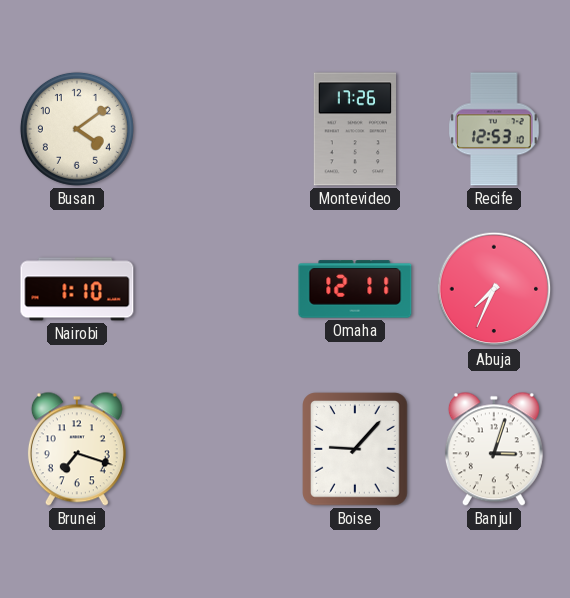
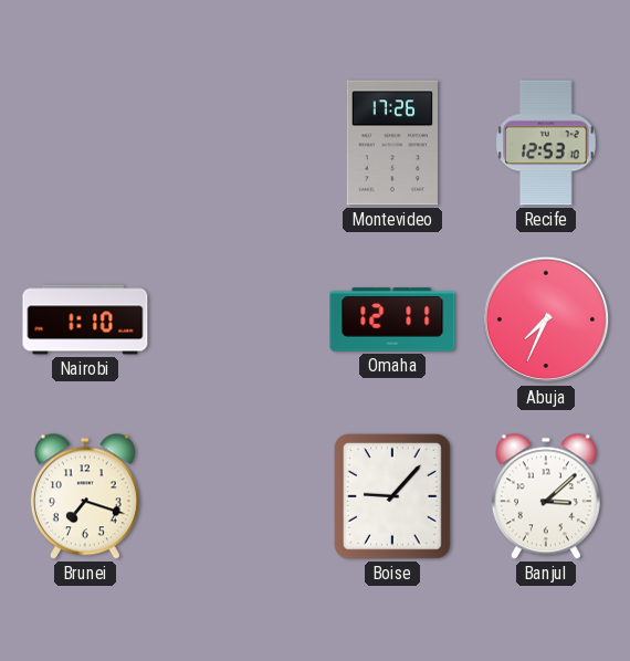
Busan: 4:09 -> none
Banjul: 3:03 -> 3:08
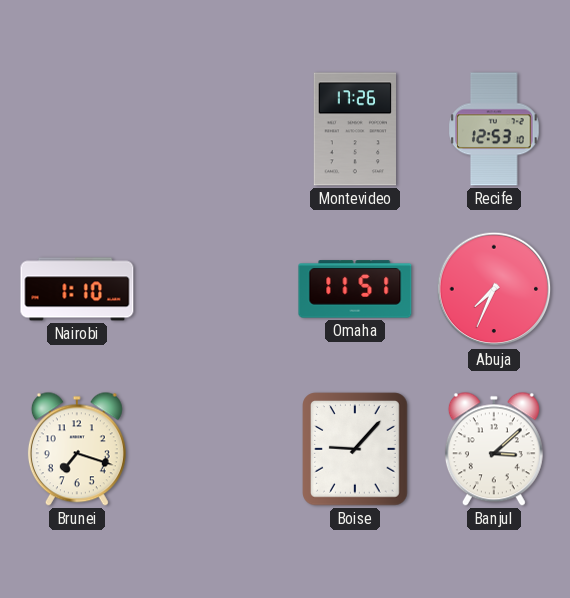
Omaha: 12:11 -> 11:51
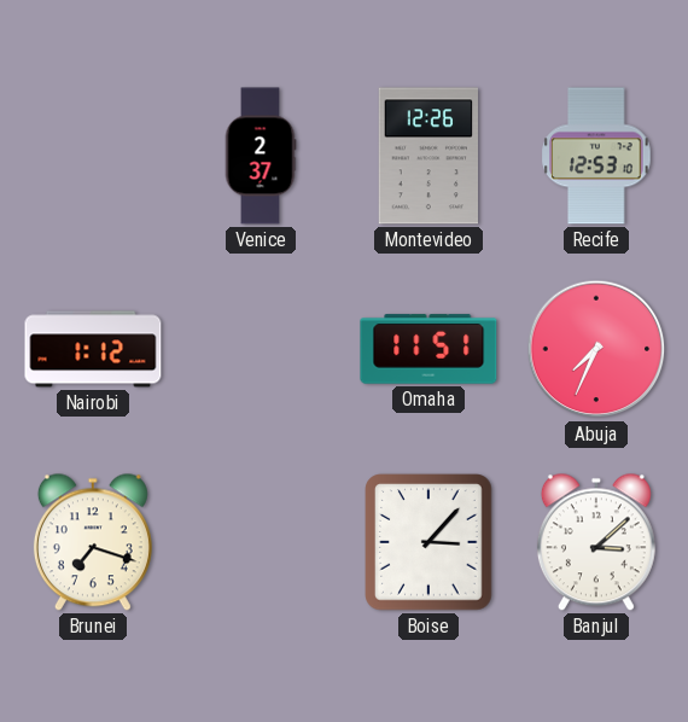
Venice: none -> 2:37
Montevideo: 17:26 -> 12:26
Nairobi: 1:10 -> 1:12
Boise: 9:07 -> 3:07
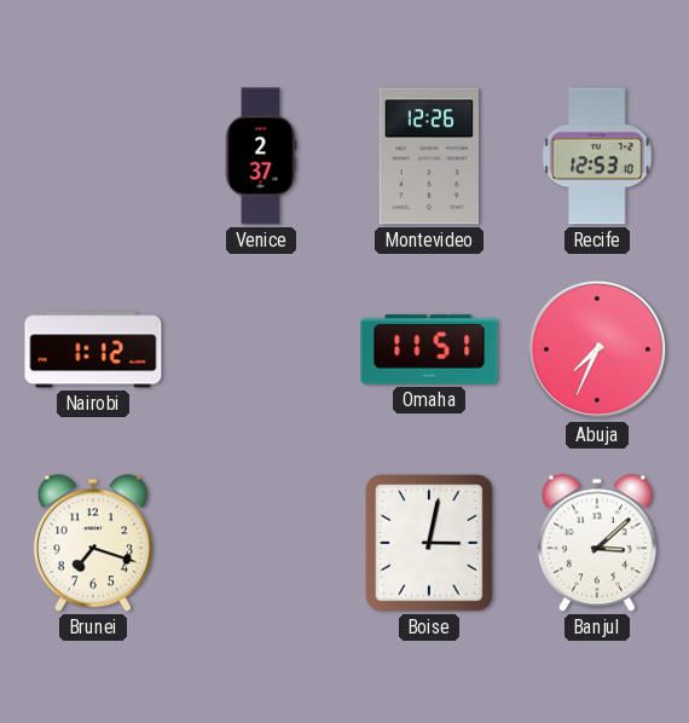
Boise: 3:07 -> 3:02
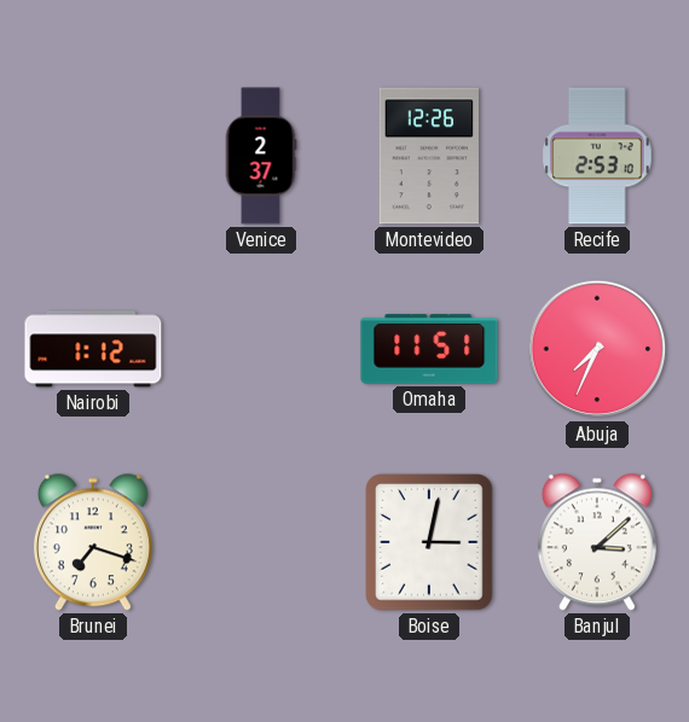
Recife: 12:53 -> 2:53
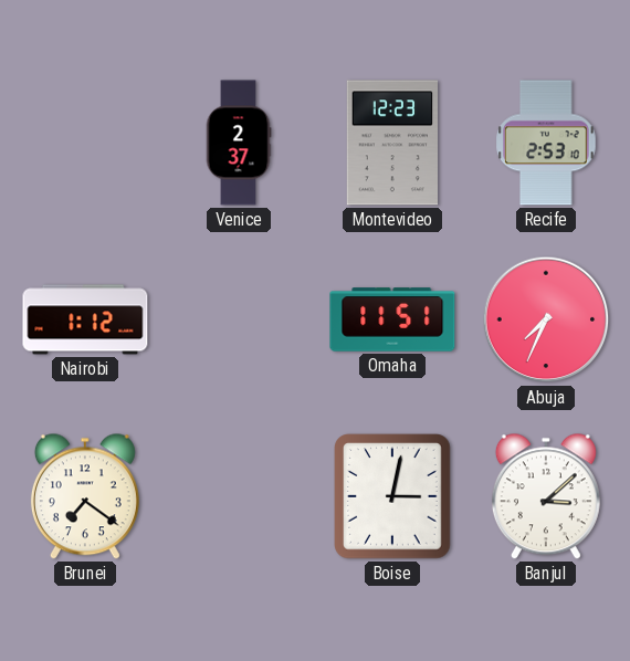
Montevideo: 12:26 -> 12:23
Brunei: 7:18 -> 7:21
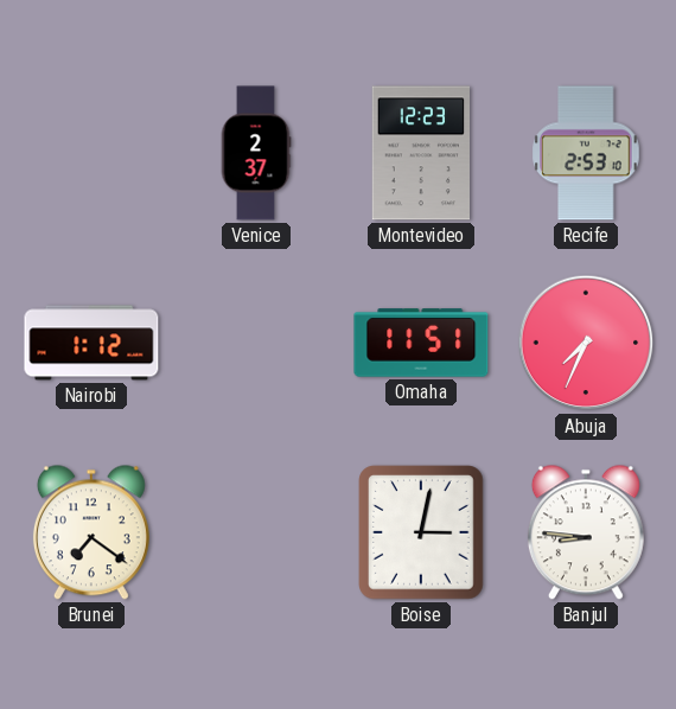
Banjul: 3:08 -> 8:46
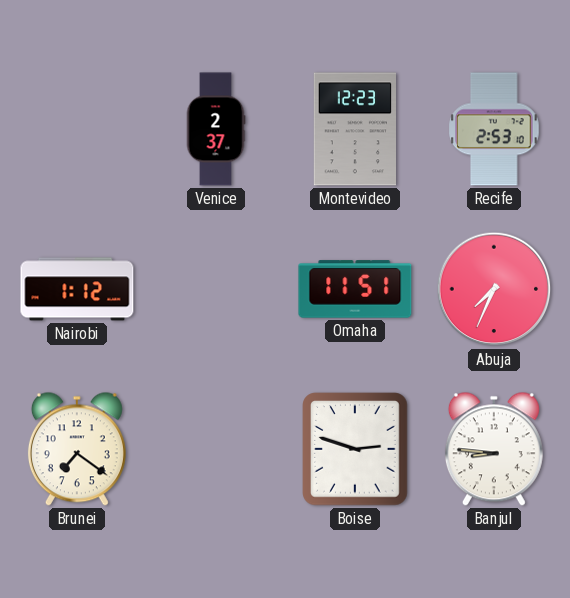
Boise: 3:02 -> 2:48
